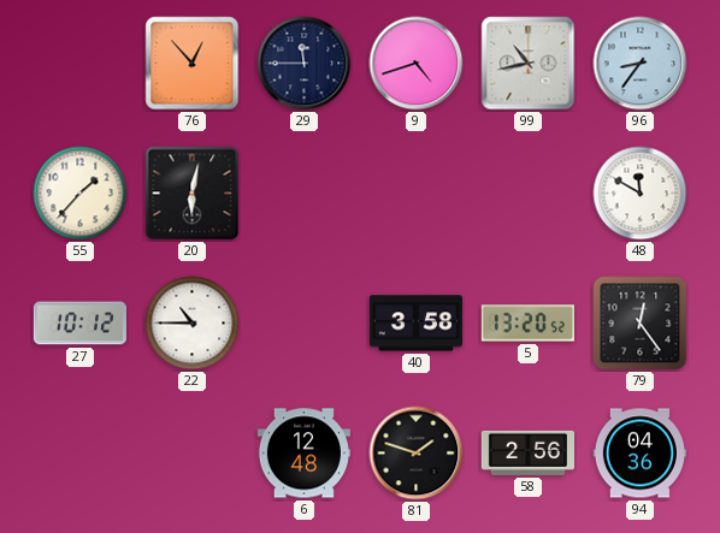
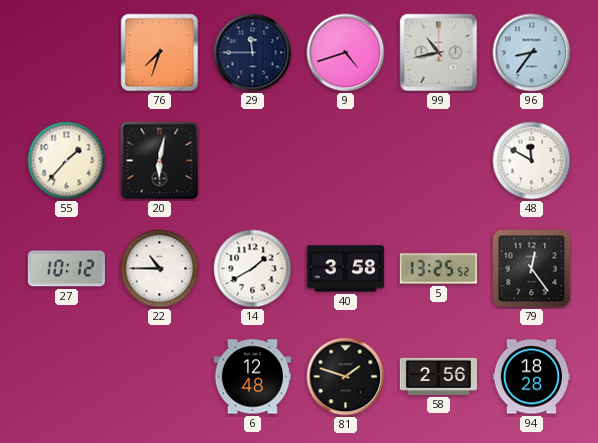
76: 12:53 -> 7:33
14: none -> 1:40
5: 13:20 -> 13:25
94: 04:36 -> 18:28
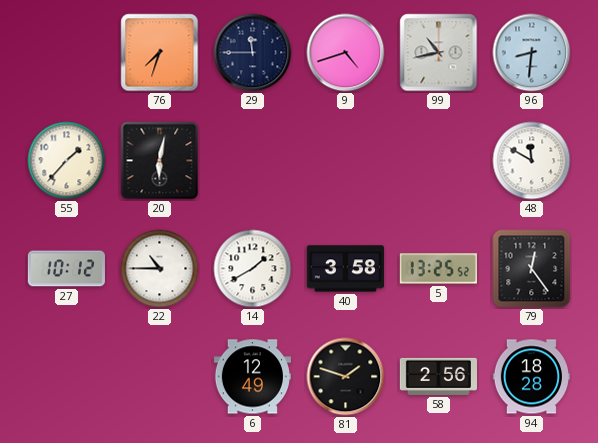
96: 8:36 -> 8:31
6: 12:48 -> 12:49
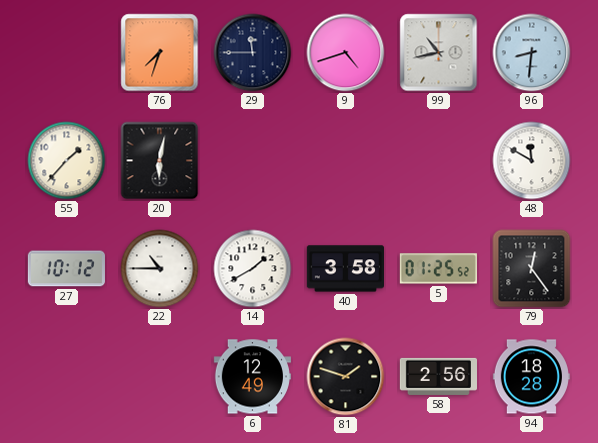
5: 13:25 -> 01:25
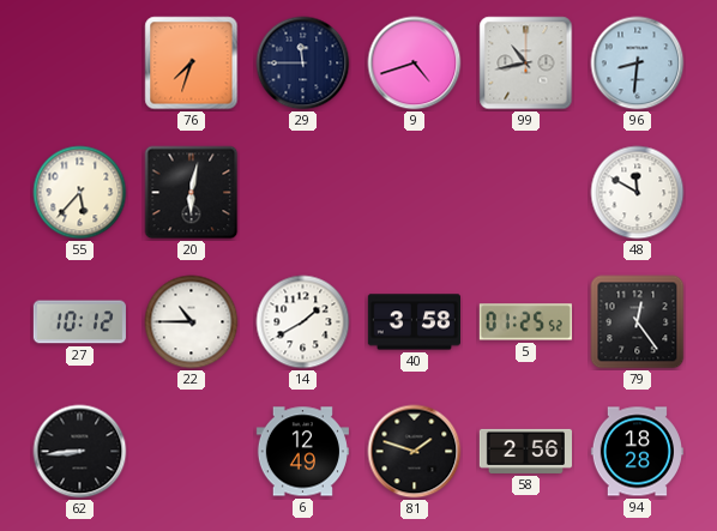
55: 1:37 -> 5:37
62: none -> 8:44
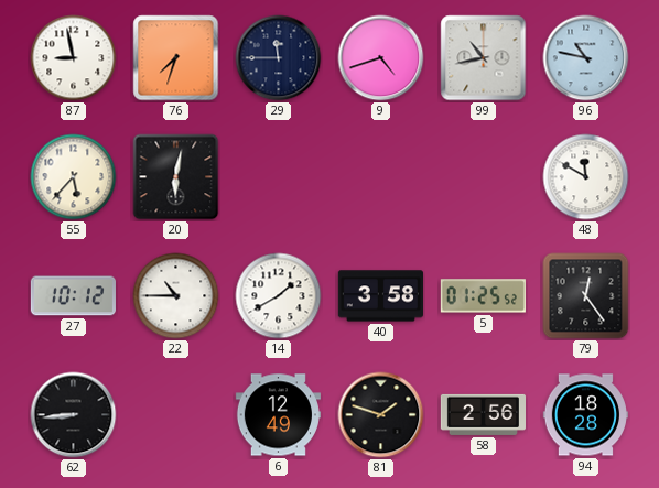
87: none -> 8:58
96: 8:31 -> 10:47
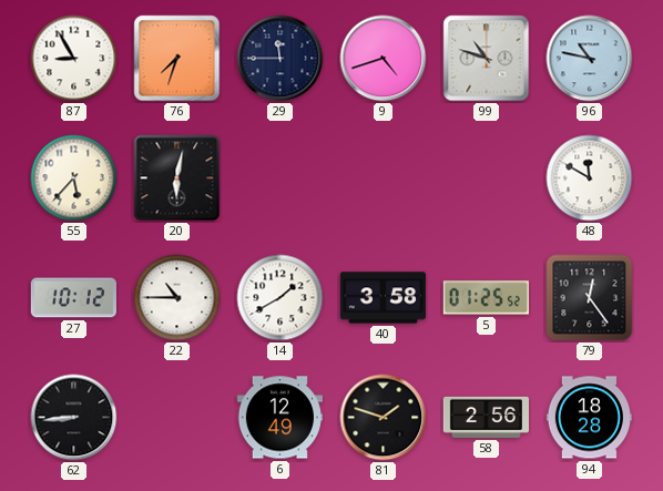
87: 8:58 -> 8:55
99: 10:43 -> 10:48
